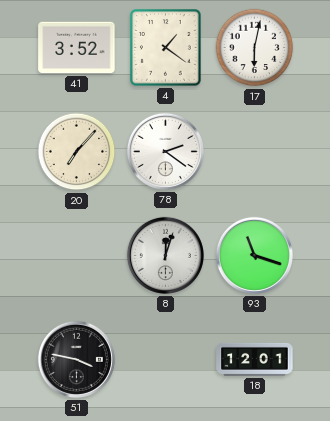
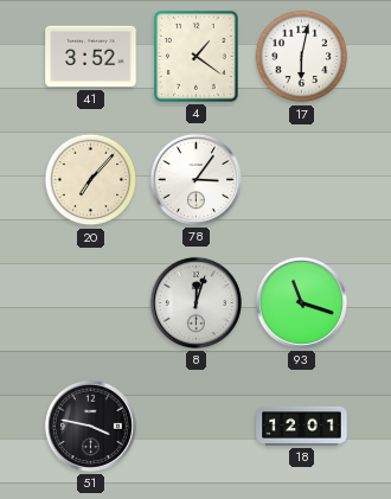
78: 2:21 -> 3:06
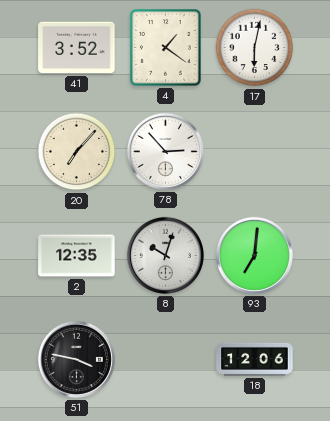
78: 3:06 -> 2:53
2: none -> 12:35
8: 12:03 -> 10:03
93: 11:18 -> 7:01
18: 12:01 -> 12:06
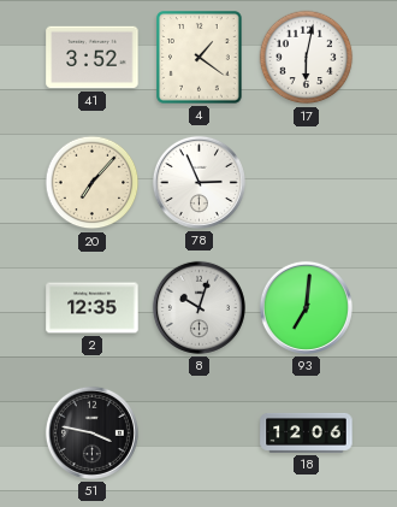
78: 2:53 -> 2:56
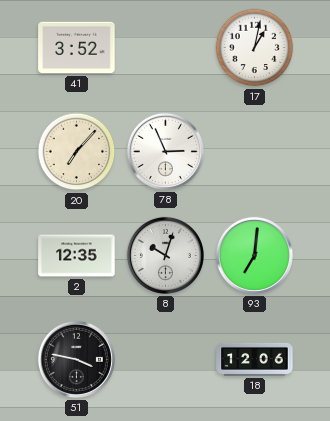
4: 1:21 -> none
17: 6:02 -> 1:02
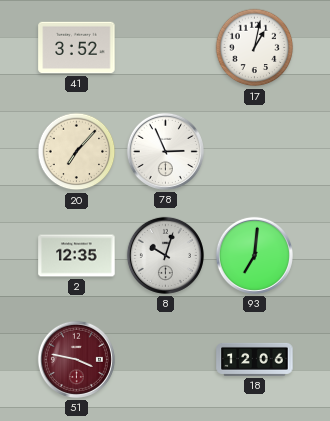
51 dial: black -> burgundy
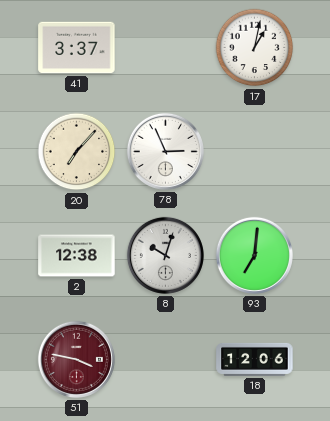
41: 3:52 -> 3:37
2: 12:35 -> 12:38
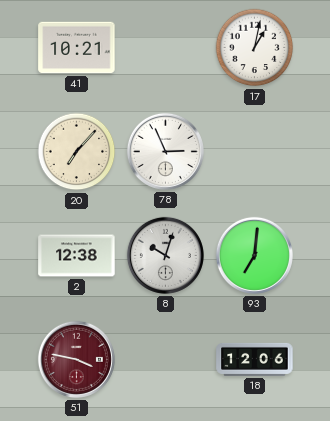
41: 3:37 -> 10:21
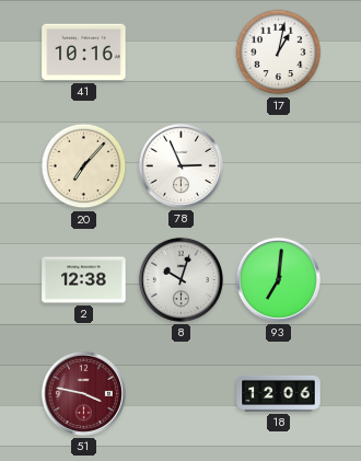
41: 10:21 -> 10:16
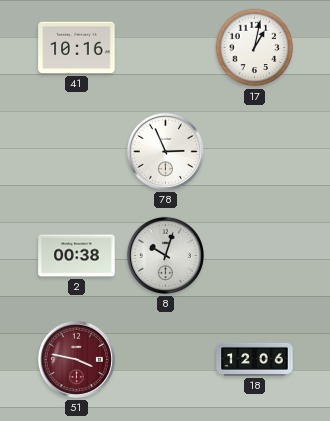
20: 7:07 -> none
2: 12:38 -> 00:38
93: 7:01 -> none
